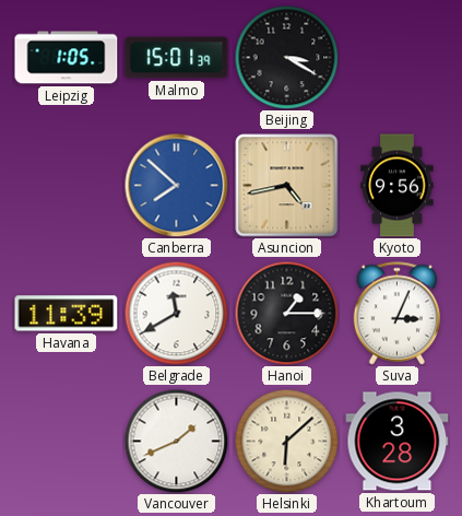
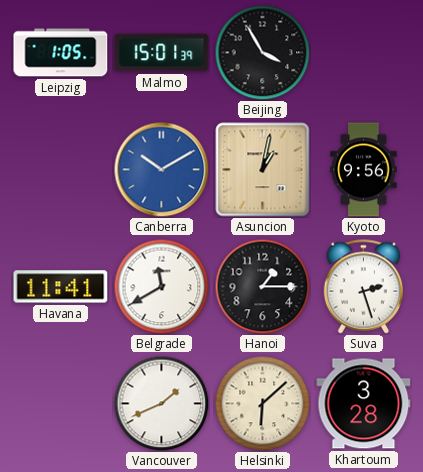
Beijing: 3:20 -> 3:55
Canberra: 7:52 -> 10:10
Asuncion: 4:43 -> 1:02
Havana: 11:39 -> 11:41
Suva: 3:04 -> 2:27
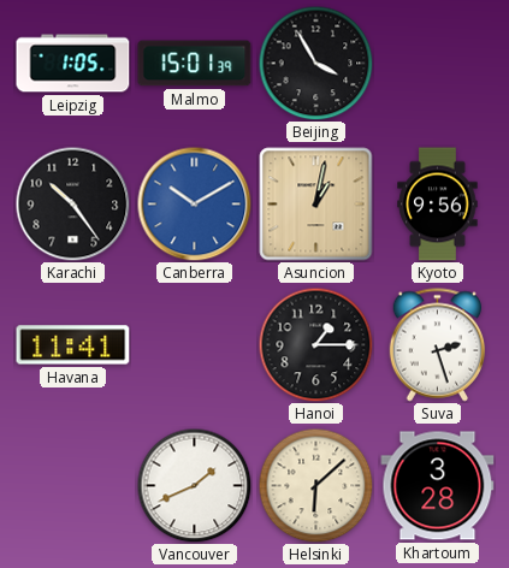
Karachi: none -> 10:24
Belgrade: 11:40 -> none
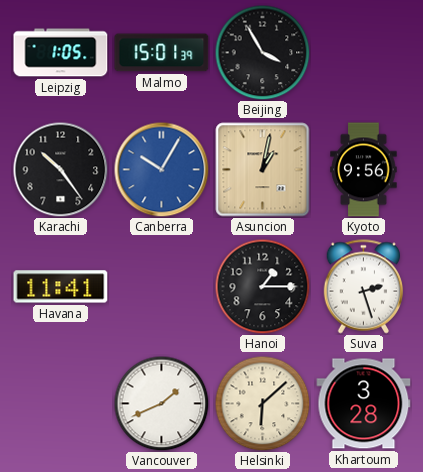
Canberra: 10:10 -> 10:05
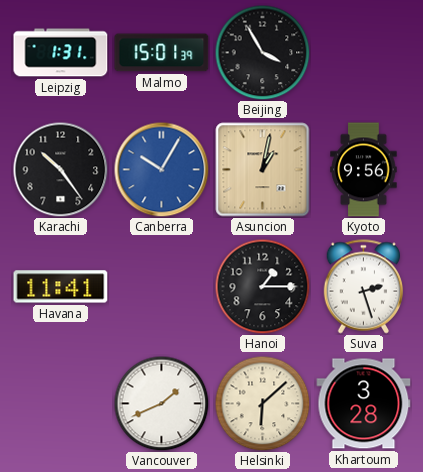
Leipzig: 1:05 -> 1:31
